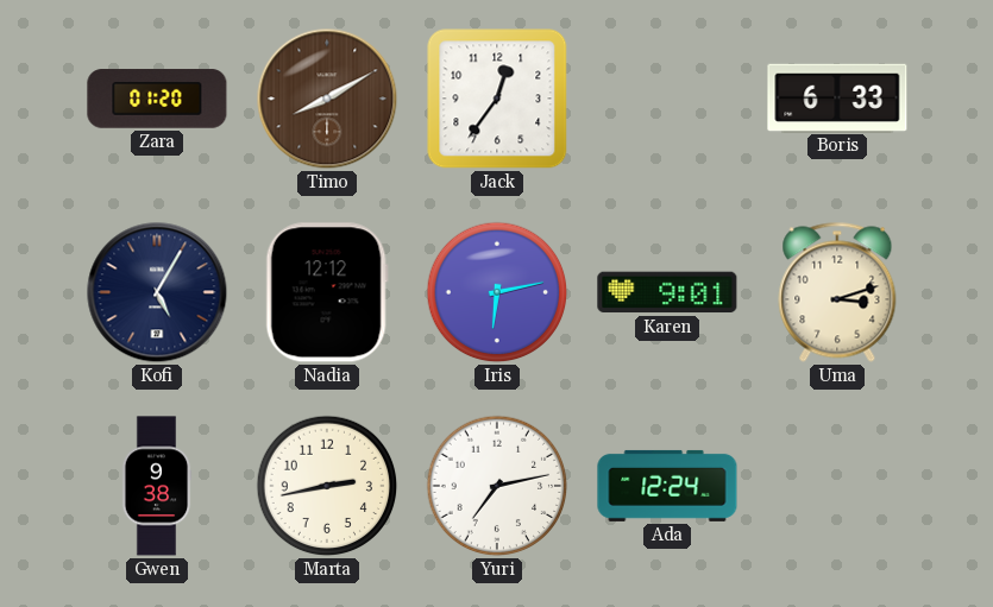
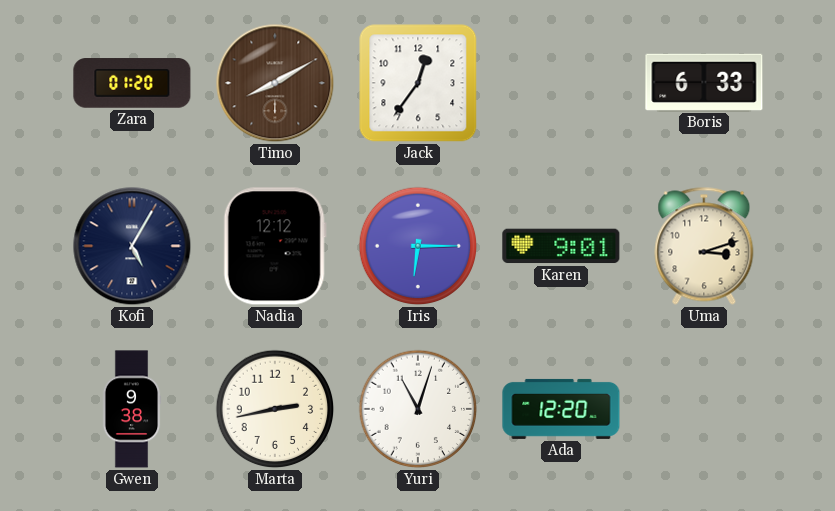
Iris: 6:13 -> 6:15
Yuri: 7:13 -> 11:03
Ada: 12:24 -> 12:20
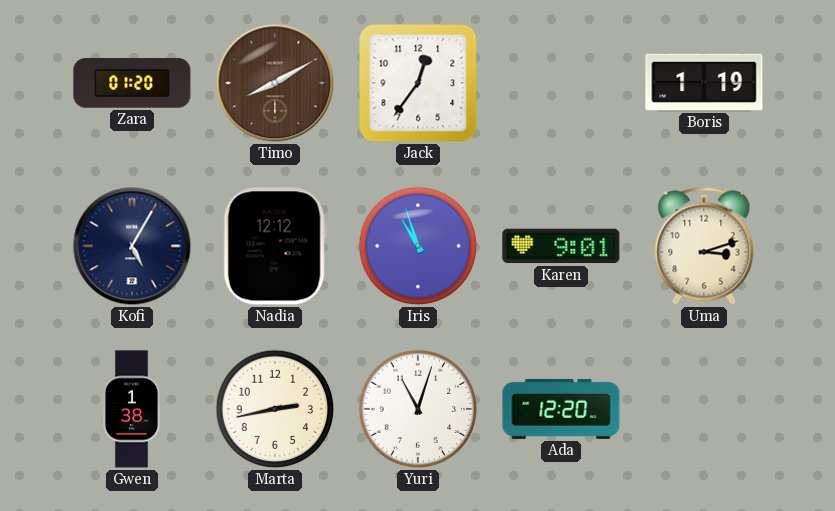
Boris: 6:33 -> 1:19
Iris: 6:15 -> 10:57
Gwen: 9:38 -> 1:38
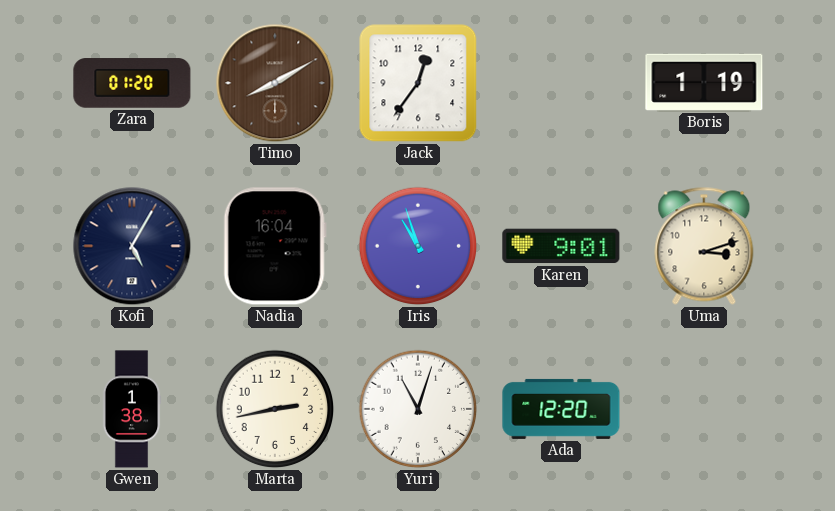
Nadia: 12:12 -> 16:04
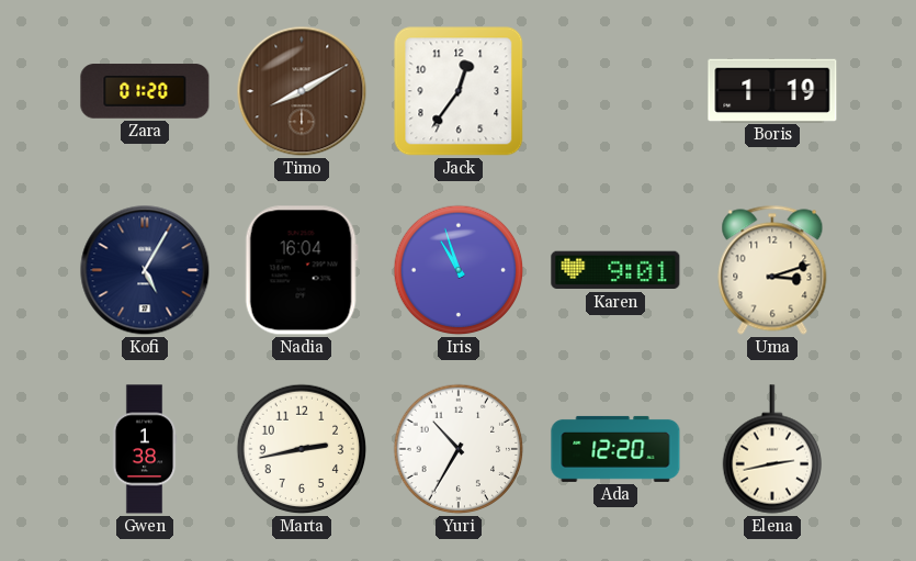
Yuri: 11:03 -> 10:35
Elena: none -> 2:43
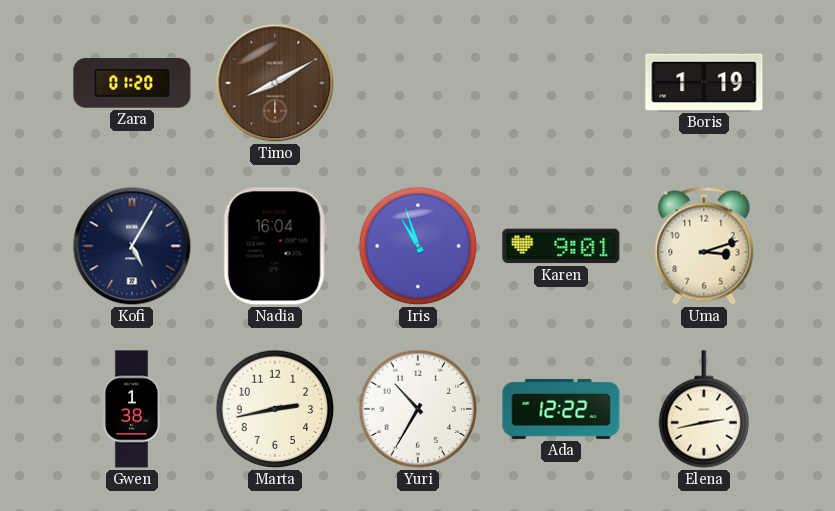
Jack: 12:36 -> none
Ada: 12:20 -> 12:22
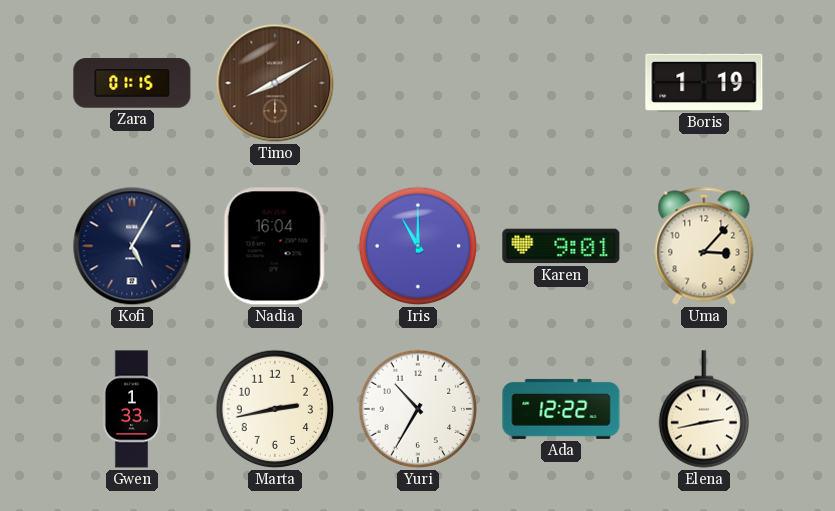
Zara: 01:20 -> 01:15
Iris: 10:57 -> 11:00
Uma: 3:12 -> 3:07
Gwen: 1:38 -> 1:33
